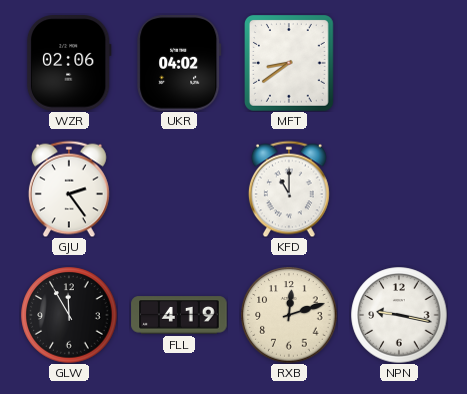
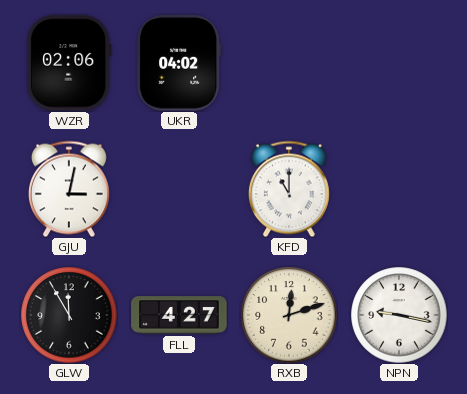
MFT: 8:39 -> none
GJU: 2:24 -> 3:02
FLL: 4:19 -> 4:27
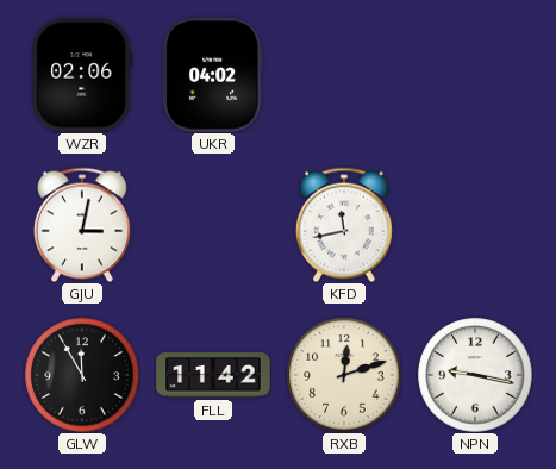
KFD: 11:00 -> 11:43
FLL: 4:27 -> 11:42
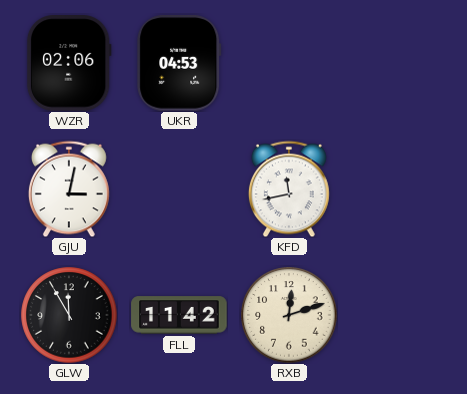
UKR: 04:02 -> 04:53
NPN: 9:17 -> none
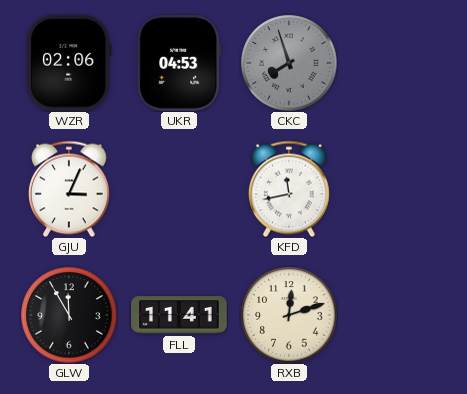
CKC: none -> 7:57
GJU: 3:02 -> 3:04
FLL: 11:42 -> 11:41
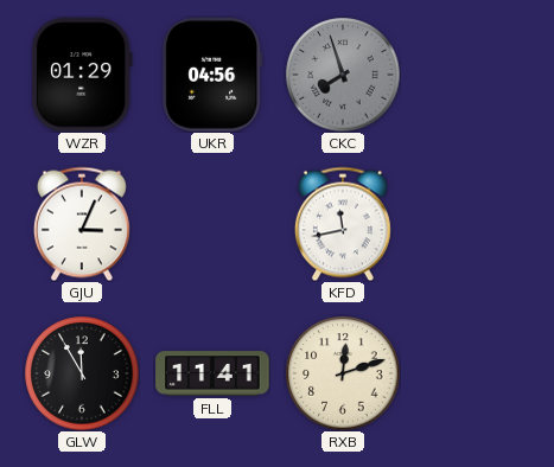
WZR: 02:06 -> 01:29
UKR: 04:53 -> 04:56
